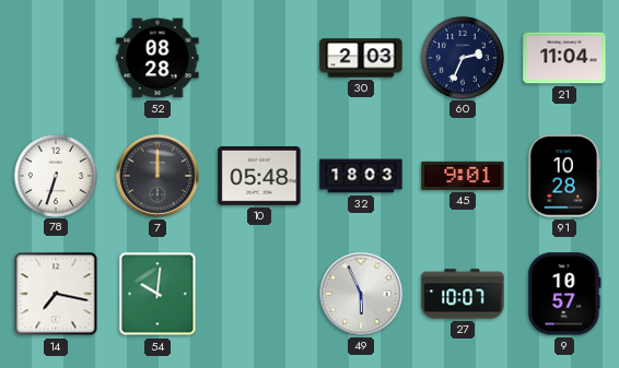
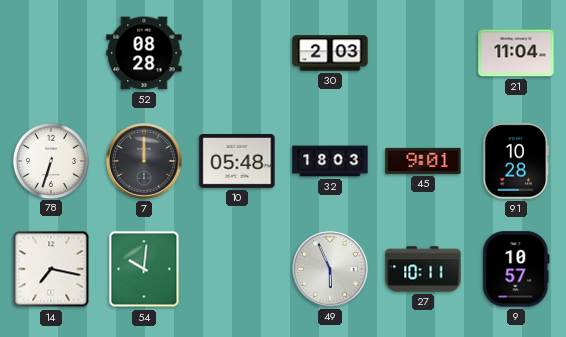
60: 2:34 -> none
27: 10:07 -> 10:11
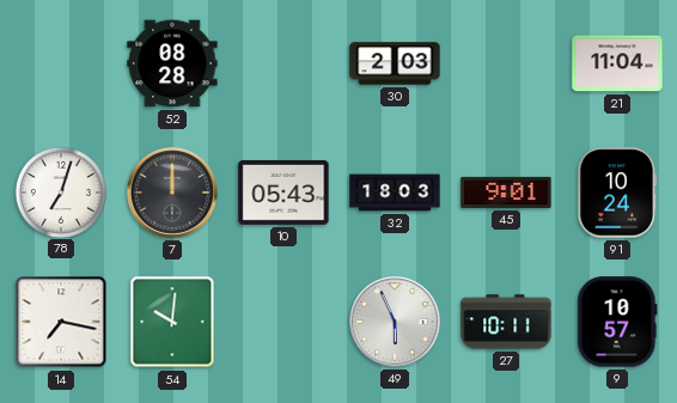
78: 6:33 -> 7:03
10: 05:48 -> 05:43
91: 10:28 -> 10:24
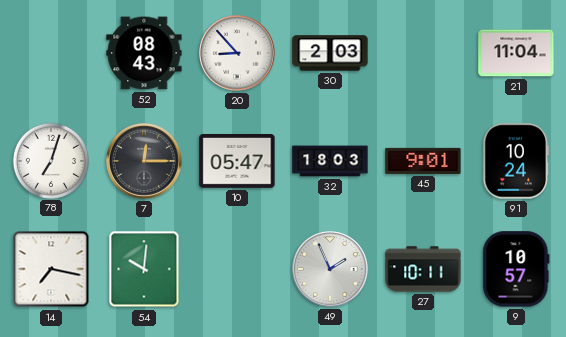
52: 08:28 -> 08:43
20: none -> 8:53
7: 12:00 -> 12:15
10: 05:43 -> 05:47
49: 5:56 -> 1:56
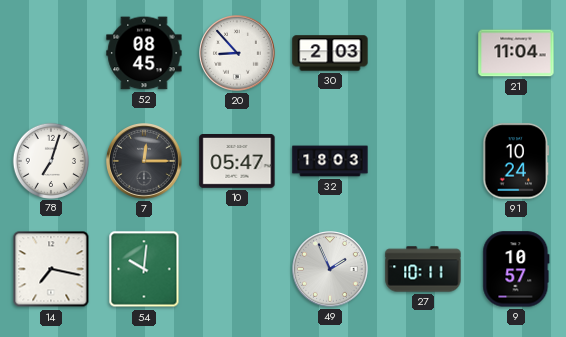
52: 08:43 -> 08:45
45: 9:01 -> none
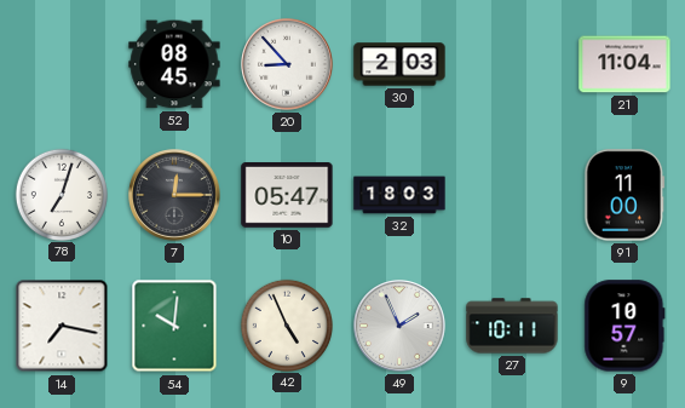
91: 10:24 -> 11:00
42: none -> 4:56
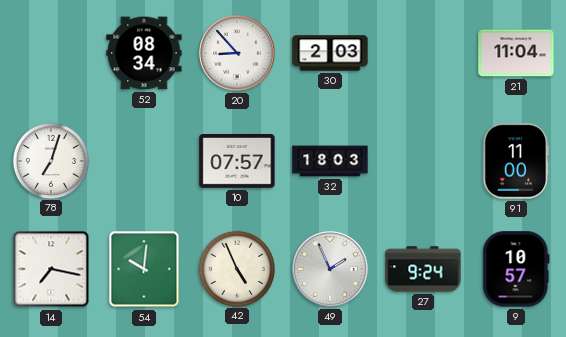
52: 08:45 -> 08:34
7: 12:15 -> none
10: 05:47 -> 07:57
27: 10:11 -> 9:24
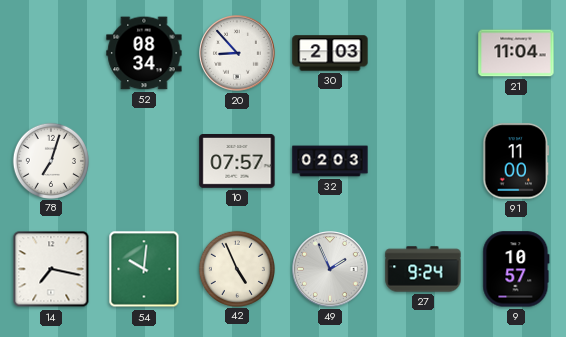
32: 18:03 -> 02:03
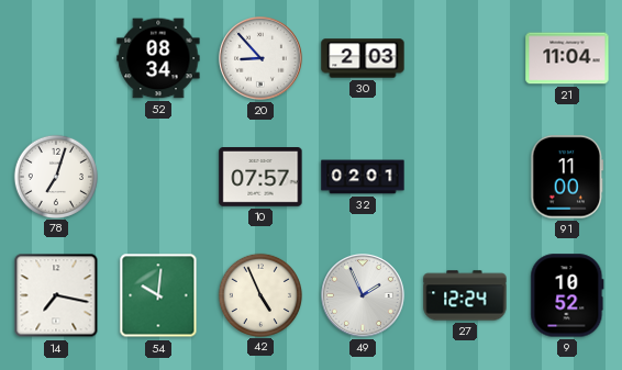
32: 02:03 -> 02:01
27: 9:24 -> 12:24
9: 10:57 -> 10:52
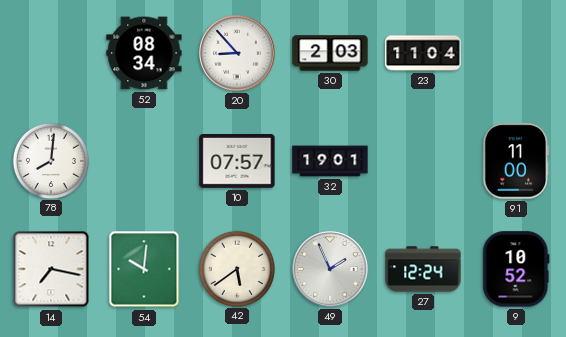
23: none -> 11:04
21: 11:04 -> none
78: 7:03 -> 8:01
32: 02:01 -> 19:01
42: 4:56 -> 5:39
